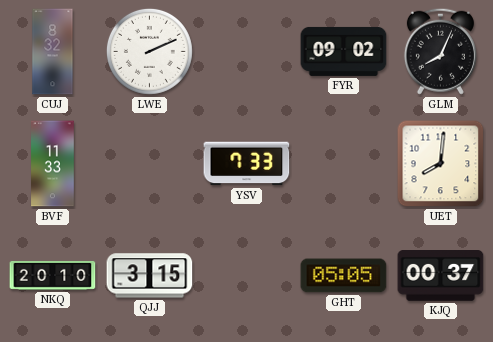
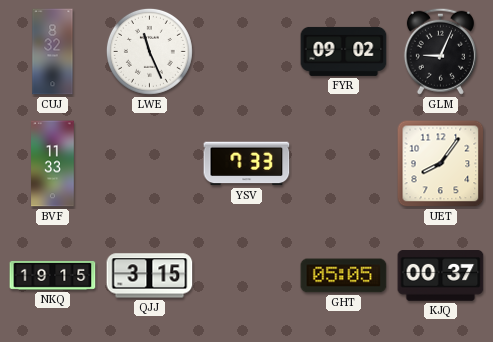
LWE: 2:11 -> 11:26
GLM: 8:04 -> 9:04
UET: 8:01 -> 8:06
NKQ: 20:10 -> 19:15
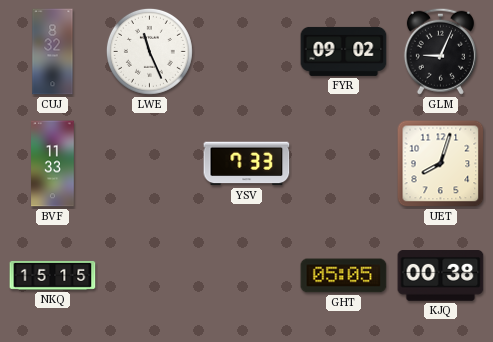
UET: 8:06 -> 8:03
NKQ: 19:15 -> 15:15
QJJ: 3:15 -> none
KJQ: 00:37 -> 00:38
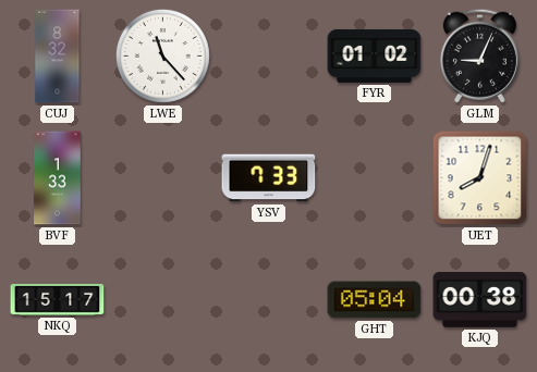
LWE: 11:26 -> 11:23
FYR: 09:02 -> 01:02
BVF: 11:33 -> 1:33
NKQ: 15:15 -> 15:17
GHT: 05:05 -> 05:04
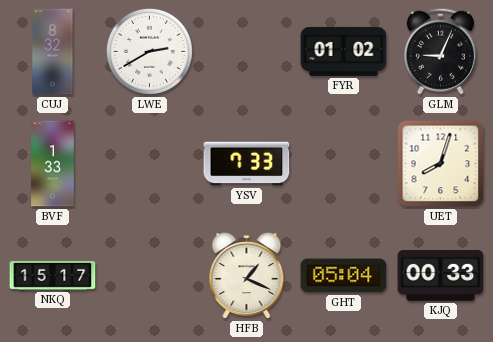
LWE: 11:23 -> 2:40
HFB: none -> 1:19
KJQ: 00:38 -> 00:33
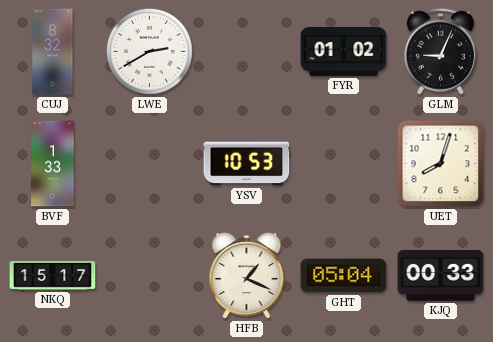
YSV: 7:33 -> 10:53
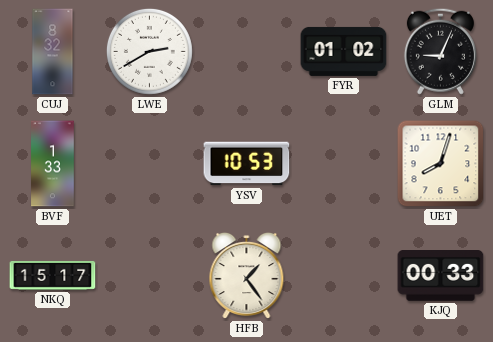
HFB: 1:19 -> 1:24
GHT: 05:04 -> none
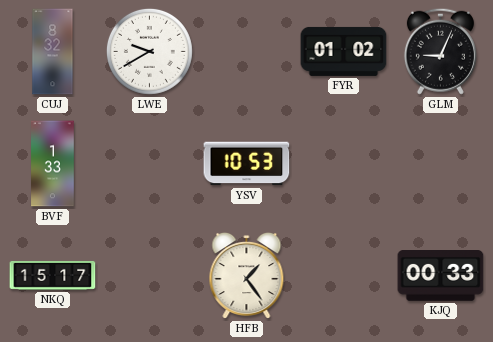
LWE: 2:40 -> 9:40
UET: 8:03 -> none
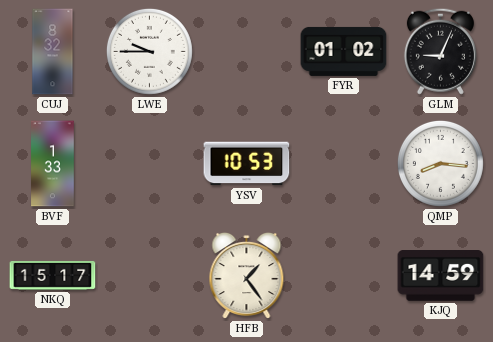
LWE: 9:40 -> 9:45
QMP: none -> 8:16
KJQ: 00:33 -> 14:59
